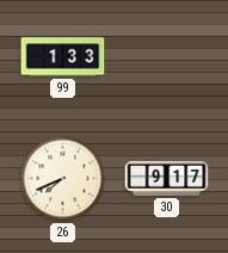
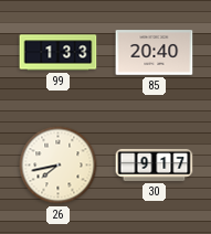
85: none -> 20:40
26: 7:41 -> 7:43
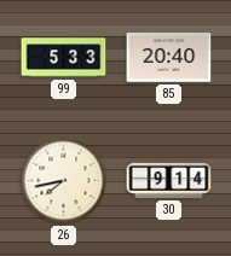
99: 1:33 -> 5:33
30: 9:17 -> 9:14
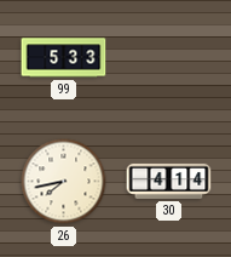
85: 20:40 -> none
30: 9:14 -> 4:14
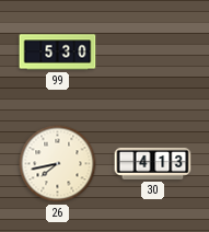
99: 5:33 -> 5:30
30: 4:14 -> 4:13
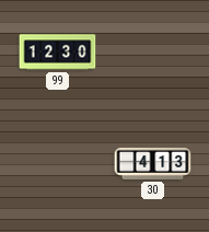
99: 5:30 -> 12:30
26: 7:43 -> none
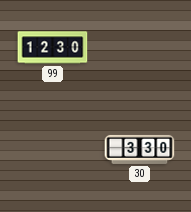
30: 4:13 -> 3:30
